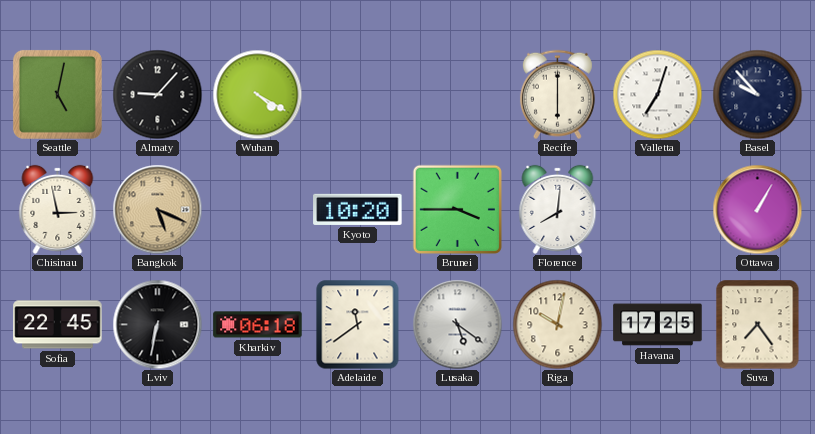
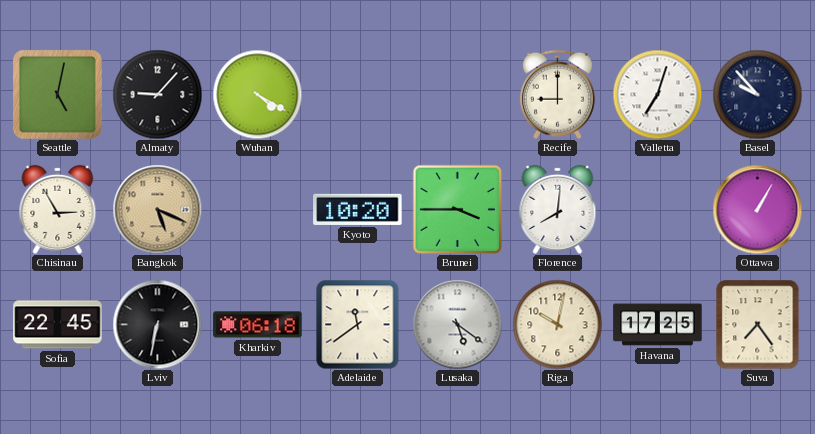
Recife: 6:00 -> 9:00
Chisinau: 2:58 -> 2:55
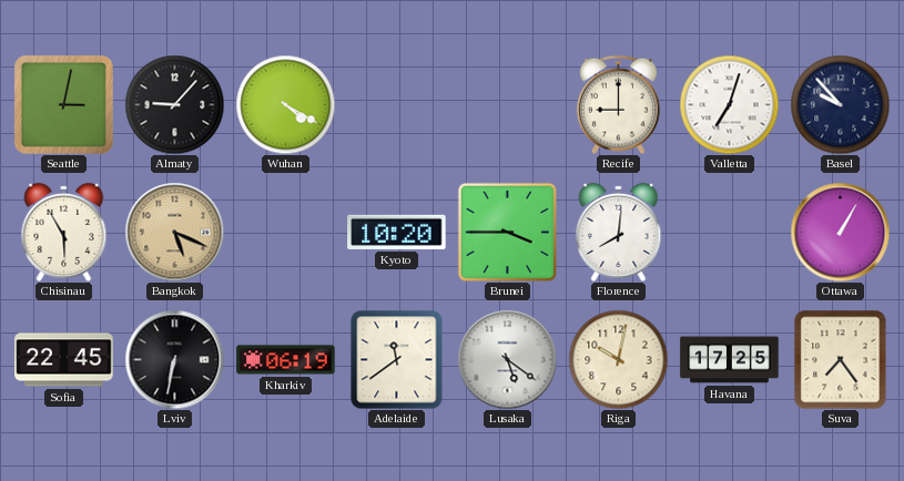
Seattle: 5:02 -> 3:02
Chisinau: 2:55 -> 5:55
Kharkiv: 06:18 -> 06:19
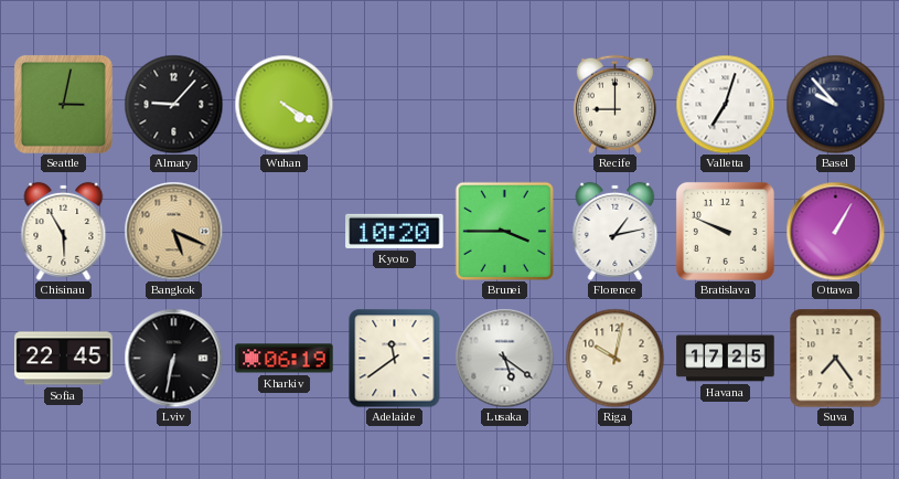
Florence: 8:01 -> 1:13
Bratislava: none -> 9:49
